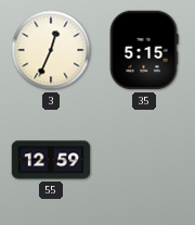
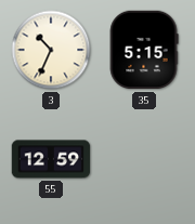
3: 12:34 -> 10:34
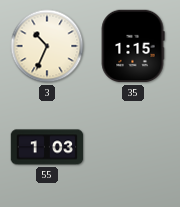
35: 5:15 -> 1:15
55: 12:59 -> 1:03
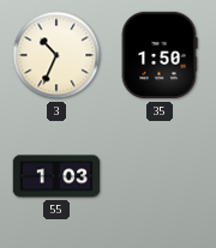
35: 1:15 -> 1:50
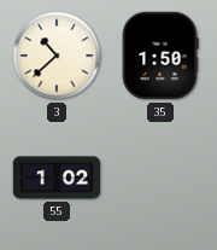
3: 10:34 -> 10:38
55: 1:03 -> 1:02
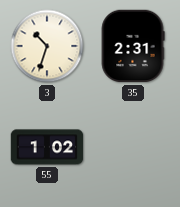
3: 10:38 -> 10:33
35: 1:50 -> 2:31
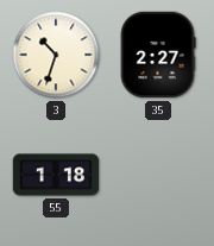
35: 2:31 -> 2:27
55: 1:02 -> 1:18
